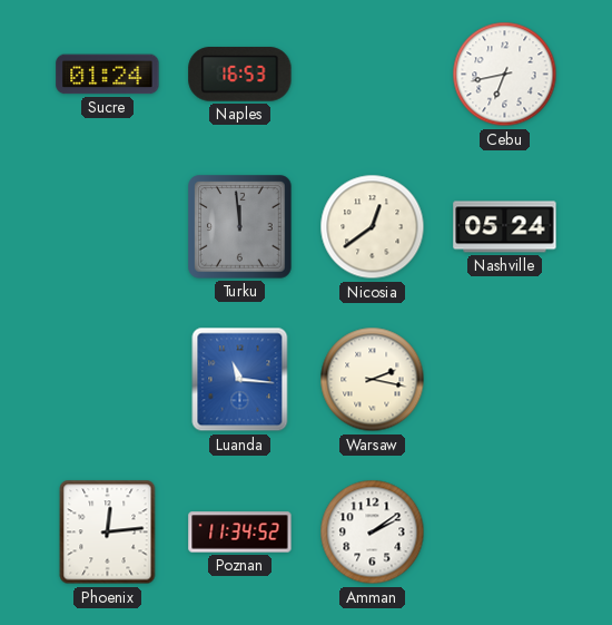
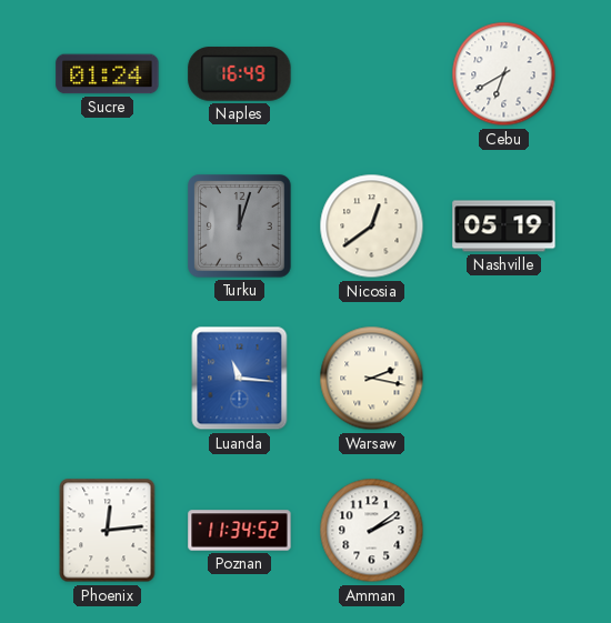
Naples: 16:53 -> 16:49
Cebu: 6:43 -> 6:40
Turku: 11:59 -> 12:03
Nashville: 05:24 -> 05:19
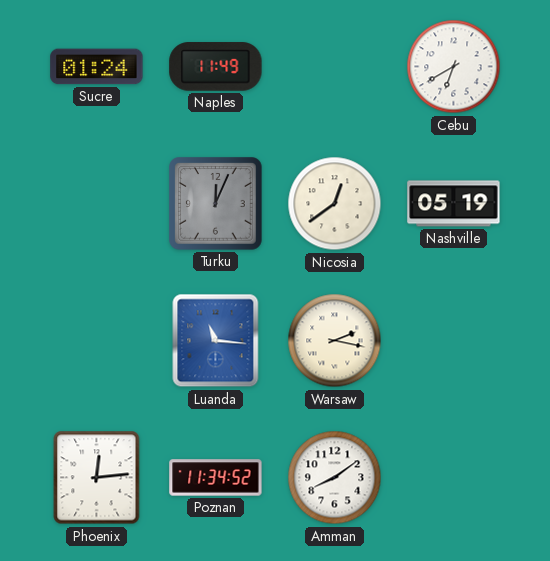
Naples: 16:49 -> 11:49
Turku: 12:03 -> 12:04
Amman: 2:09 -> 8:09
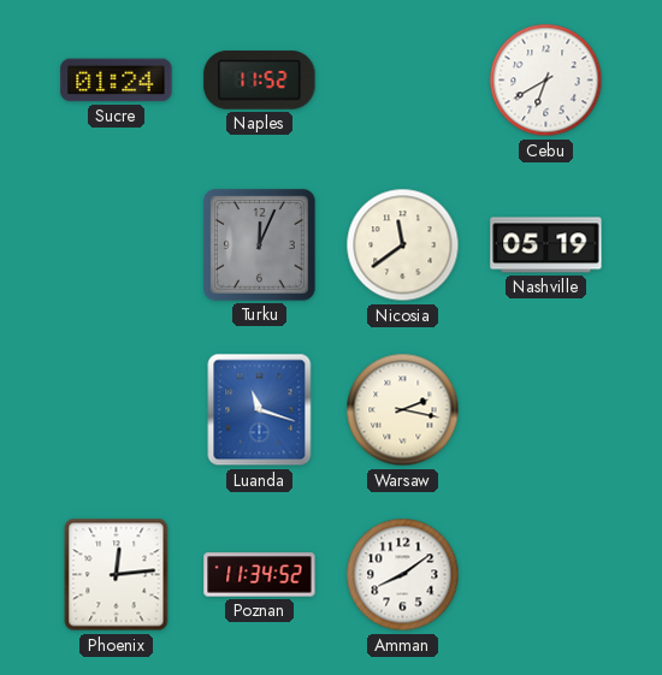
Naples: 11:49 -> 11:52
Nicosia: 12:39 -> 11:39
Luanda: 11:16 -> 11:18
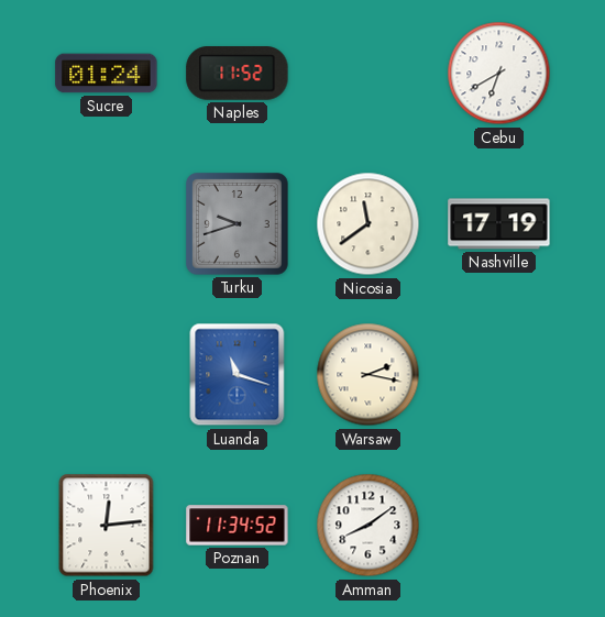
Turku: 12:04 -> 9:42
Nashville: 05:19 -> 17:19
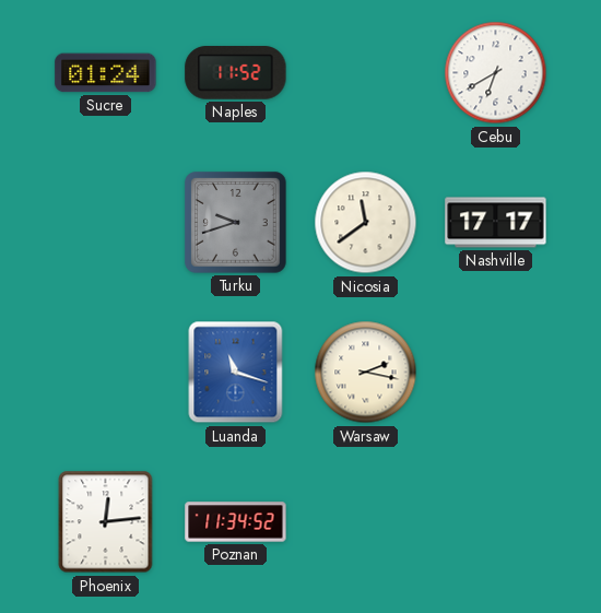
Nashville: 17:19 -> 17:17
Amman: 8:09 -> none
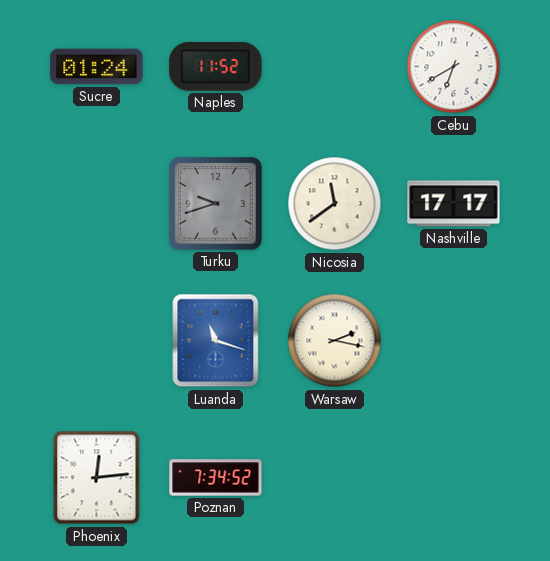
Poznan: 11:34 -> 7:34
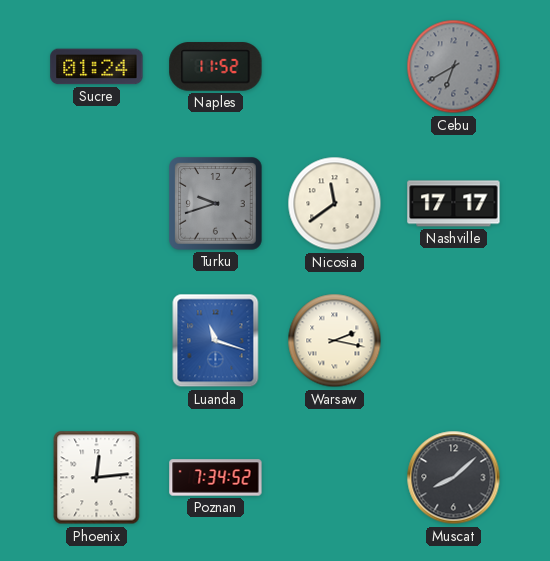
Cebu dial: white -> grey
Muscat: none -> 8:08
